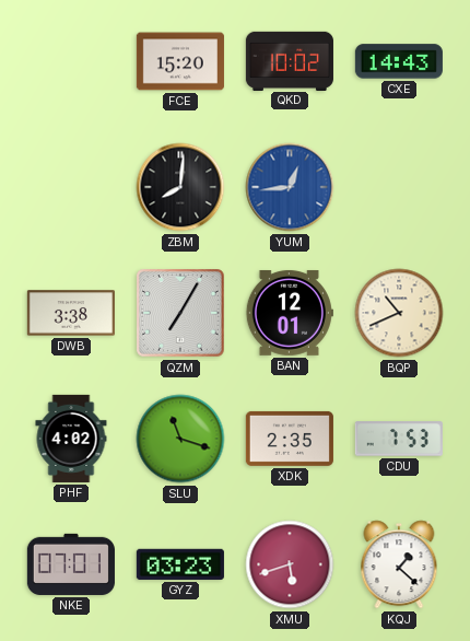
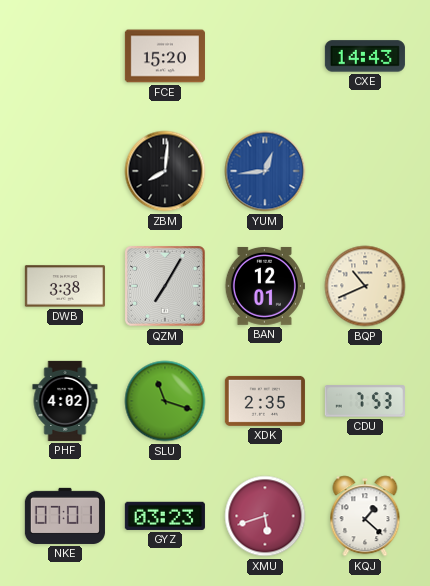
QKD: 10:02 -> none
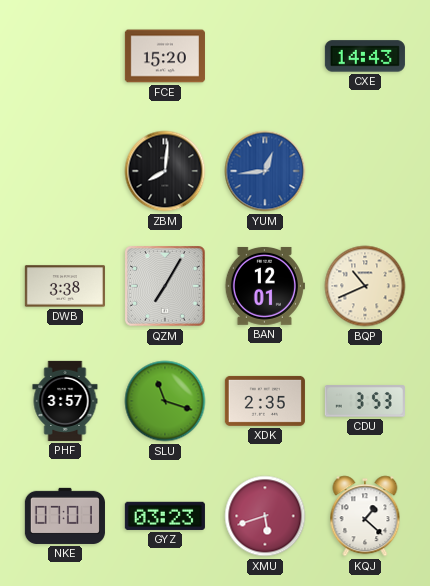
PHF: 4:02 -> 3:57
CDU: 7:53 -> 3:53
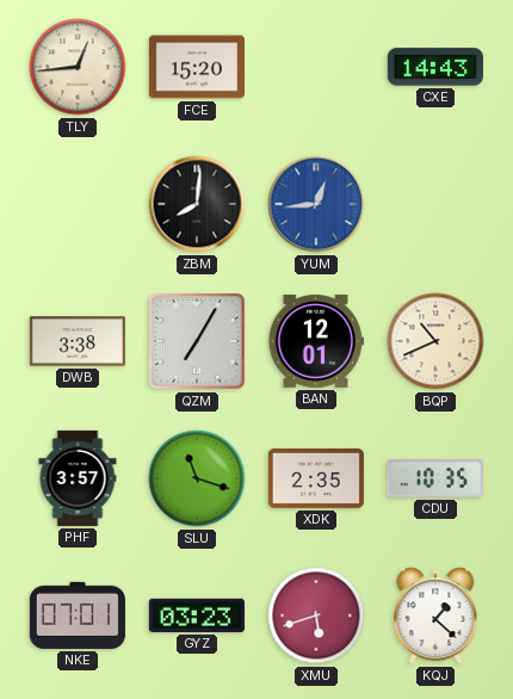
TLY: none -> 12:44
CDU: 3:53 -> 10:35
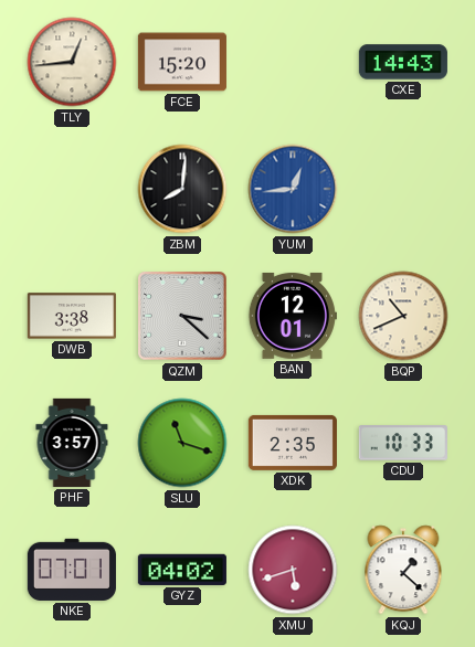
QZM: 7:05 -> 3:22
CDU: 10:35 -> 10:33
GYZ: 03:23 -> 04:02
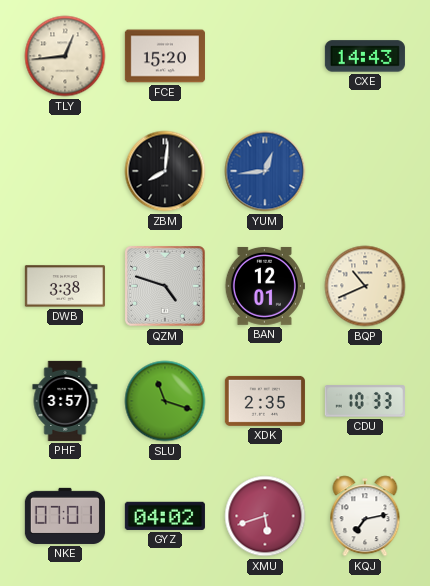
QZM: 3:22 -> 4:48
KQJ: 1:22 -> 7:13
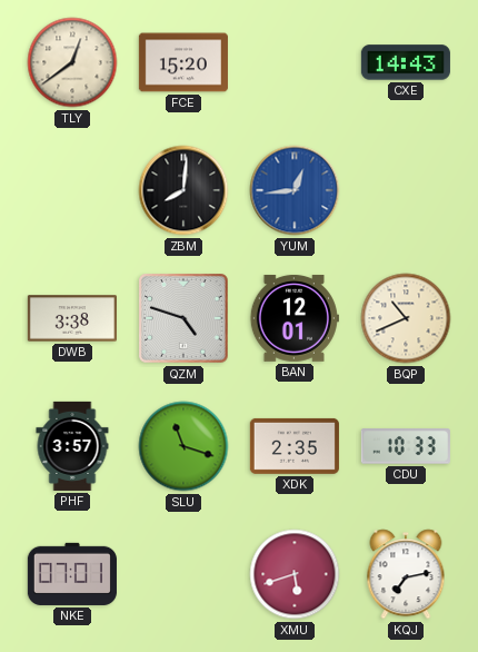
TLY: 12:44 -> 12:39
GYZ: 04:02 -> none
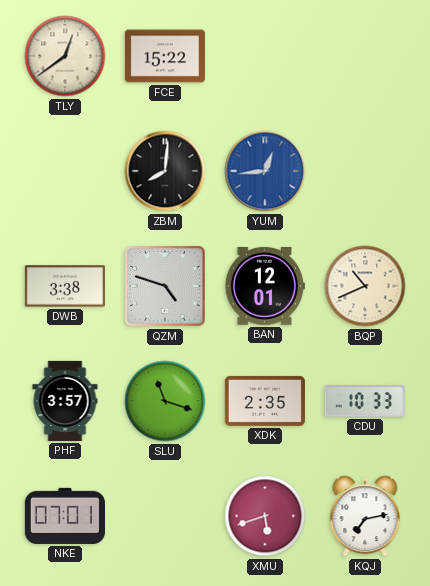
FCE: 15:20 -> 15:22
CXE: 14:43 -> none
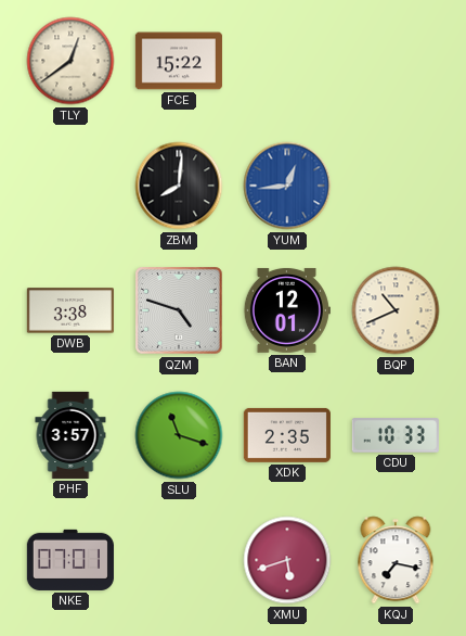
KQJ: 7:13 -> 7:17
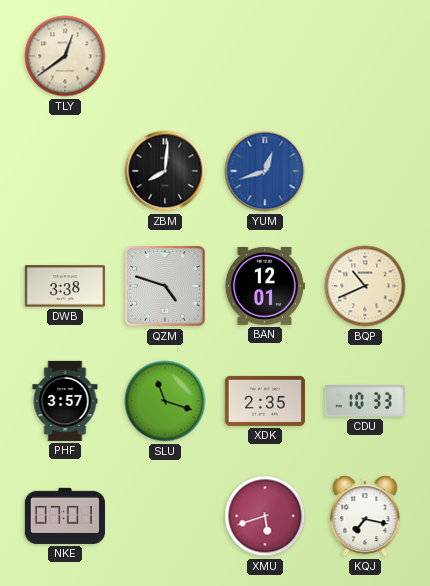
FCE: 15:22 -> none
YUM: 12:44 -> 12:42
